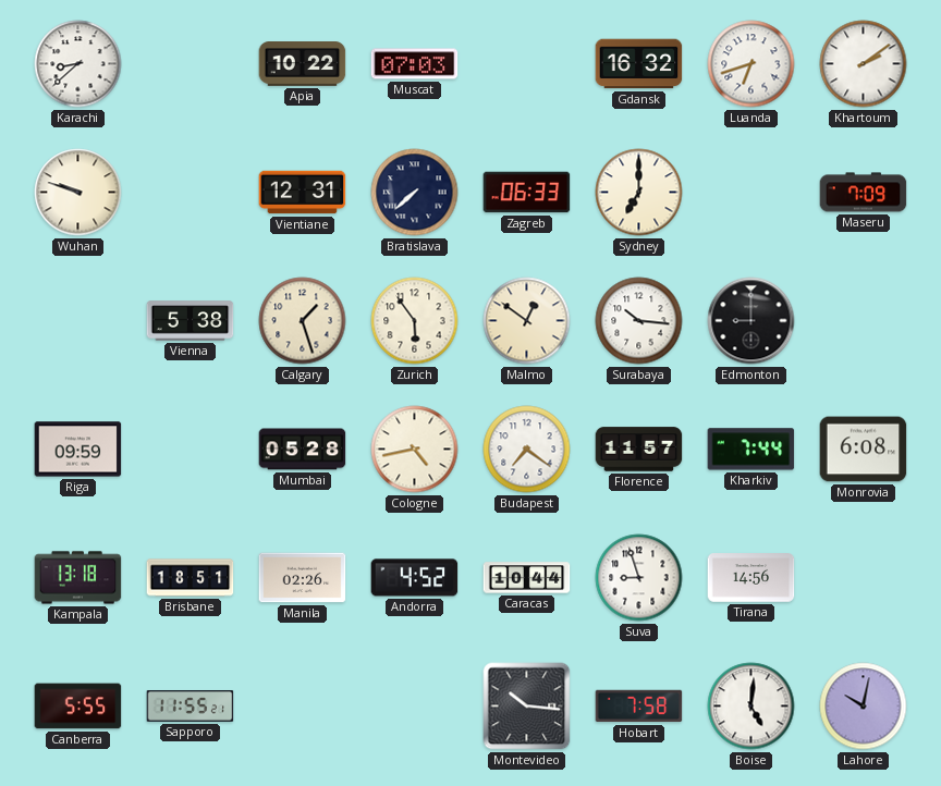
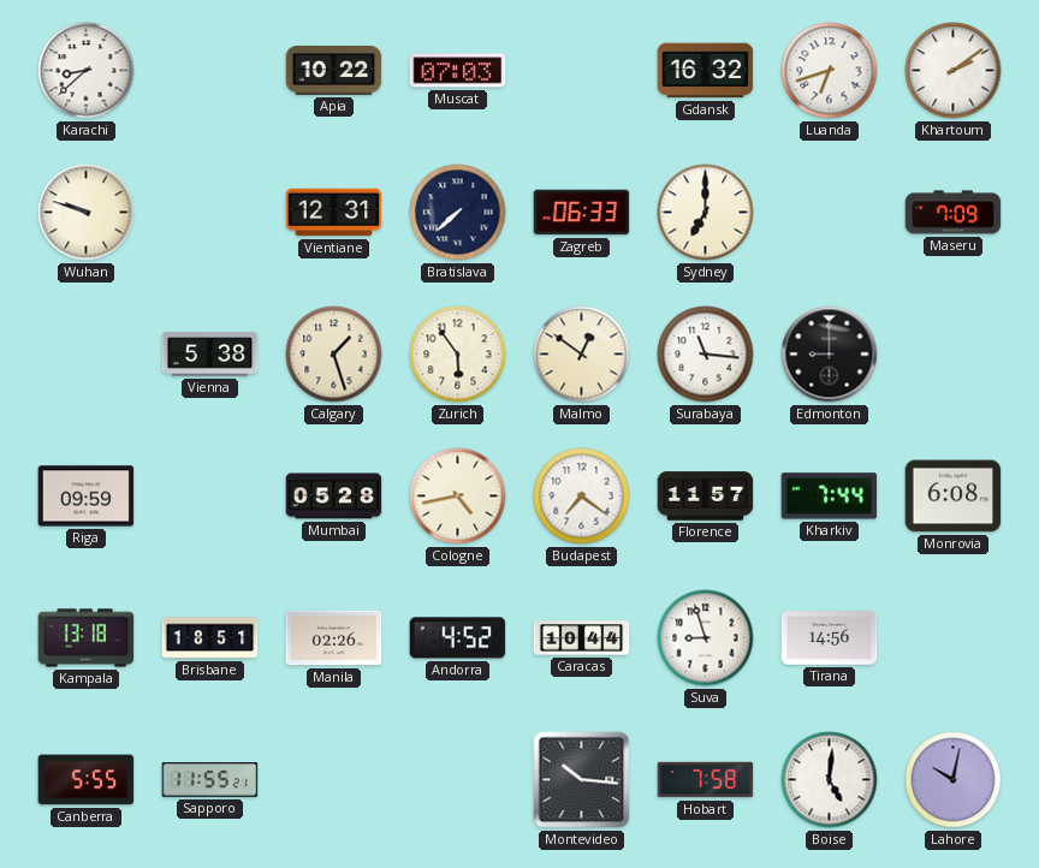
Surabaya: 10:16 -> 11:16
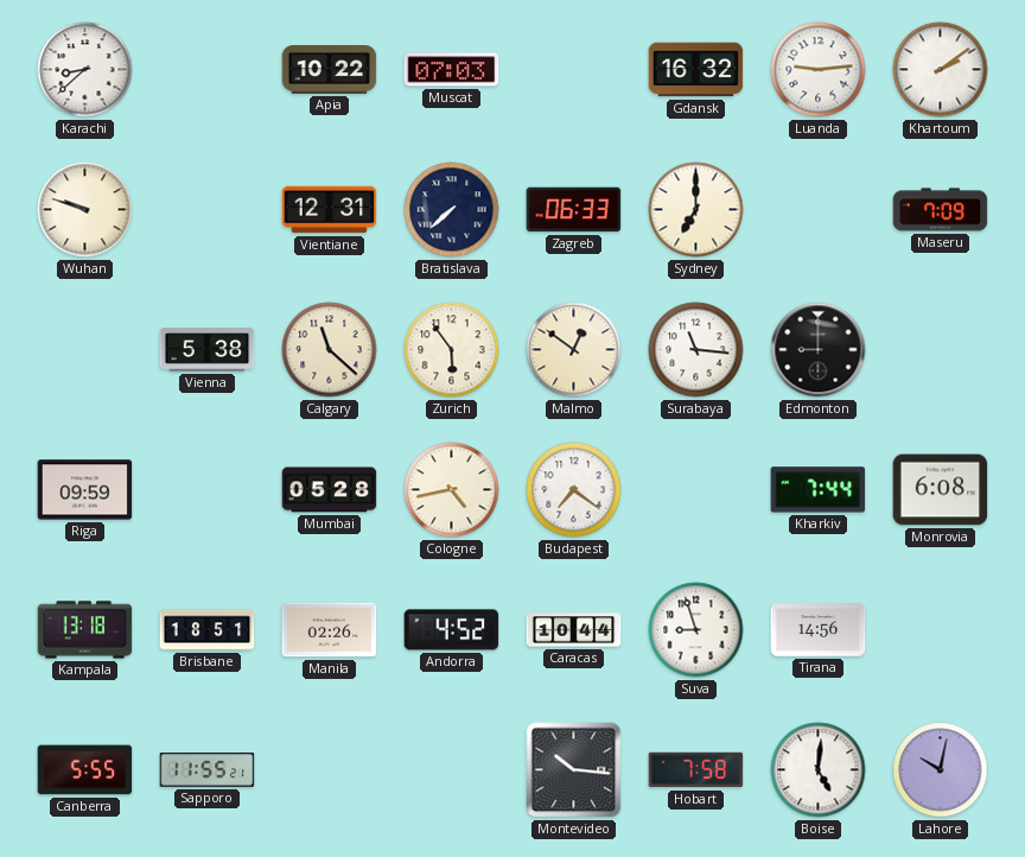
Luanda: 6:42 -> 9:14
Calgary: 1:27 -> 11:22
Florence: 11:57 -> none
